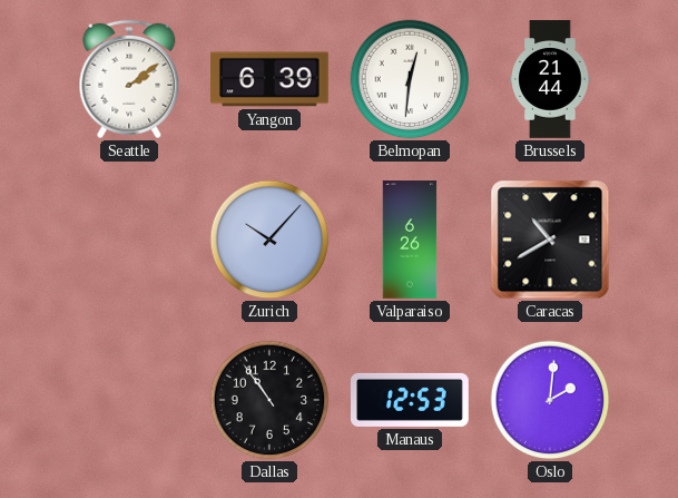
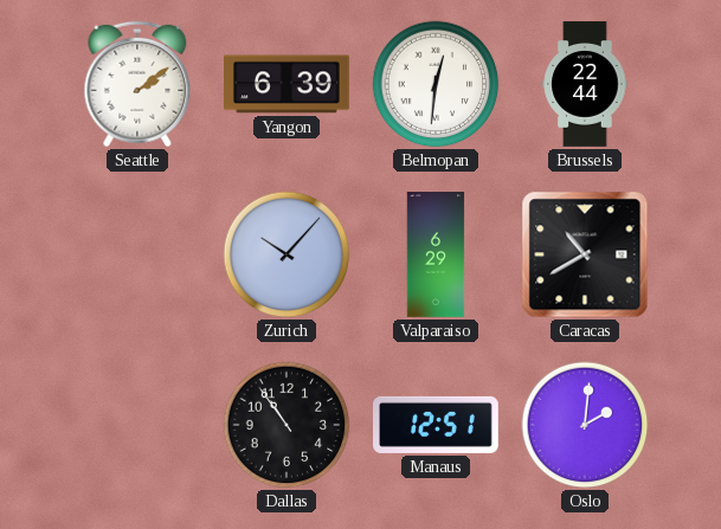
Brussels: 21:44 -> 22:44
Valparaiso: 6:26 -> 6:29
Manaus: 12:53 -> 12:51
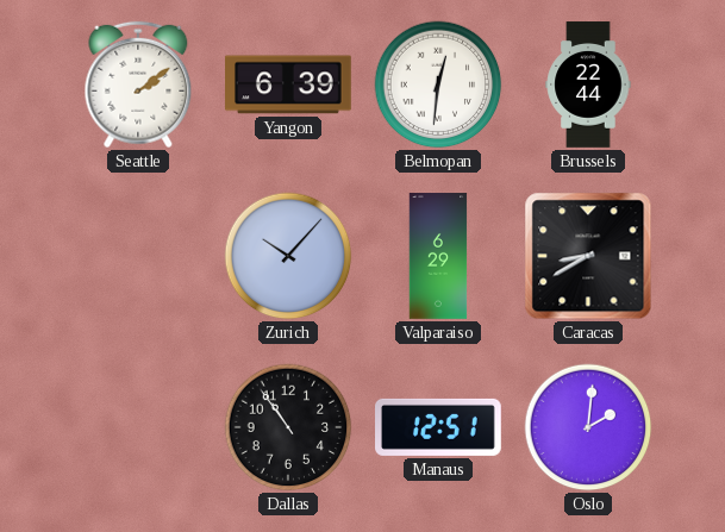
Caracas: 10:40 -> 8:40
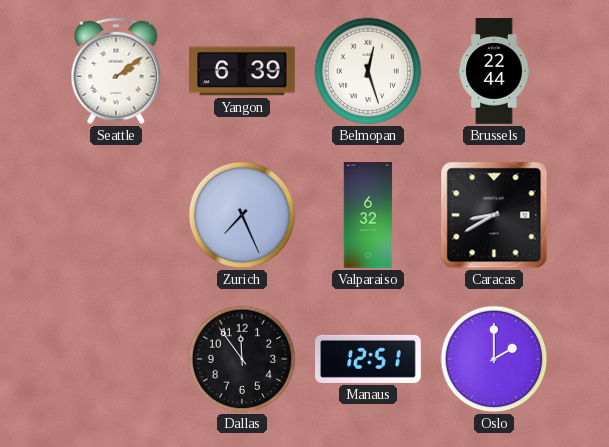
Belmopan: 12:31 -> 12:27
Zurich: 10:07 -> 7:26
Valparaiso: 6:29 -> 6:32
Dallas: 10:54 -> 11:54
Oslo: 2:01 -> 2:00
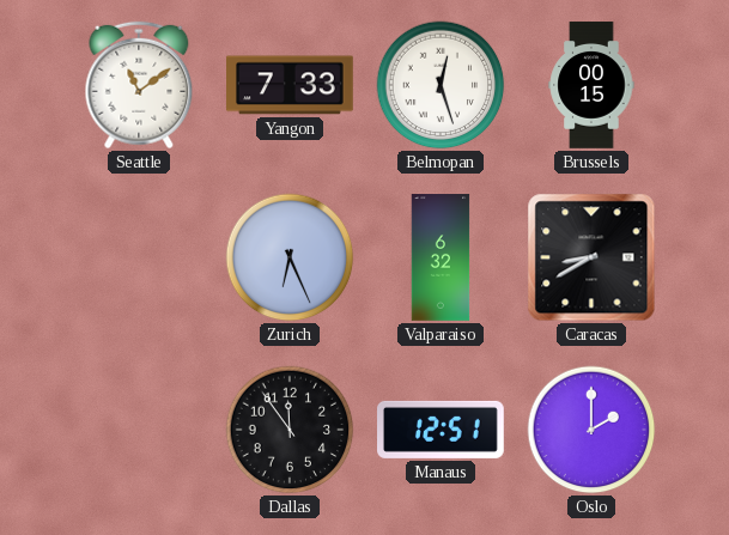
Seattle: 2:09 -> 11:09
Yangon: 6:39 -> 7:33
Brussels: 22:44 -> 00:15
Zurich: 7:26 -> 6:26
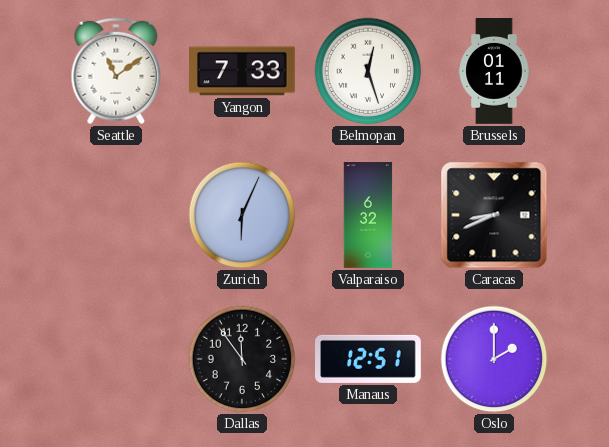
Brussels: 00:15 -> 01:11
Zurich: 6:26 -> 6:04
Caracas: 8:40 -> 8:41
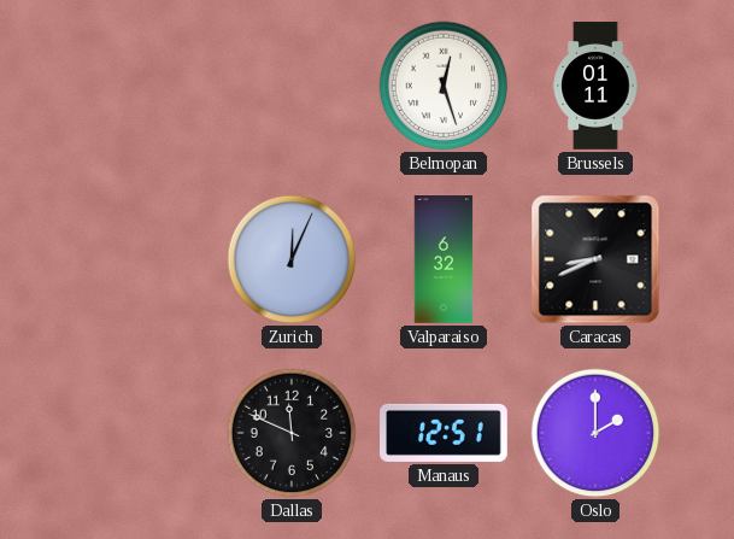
Seattle: 11:09 -> none
Yangon: 7:33 -> none
Zurich: 6:04 -> 12:04
Dallas: 11:54 -> 11:49
